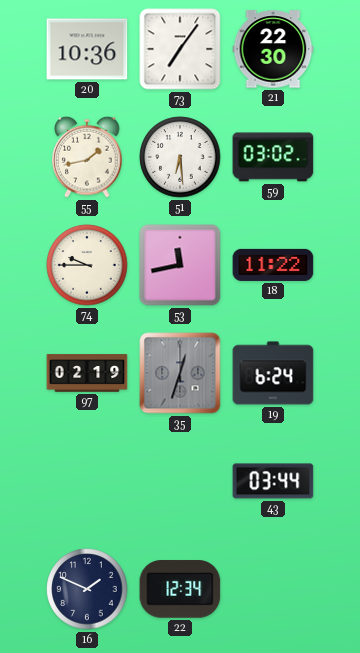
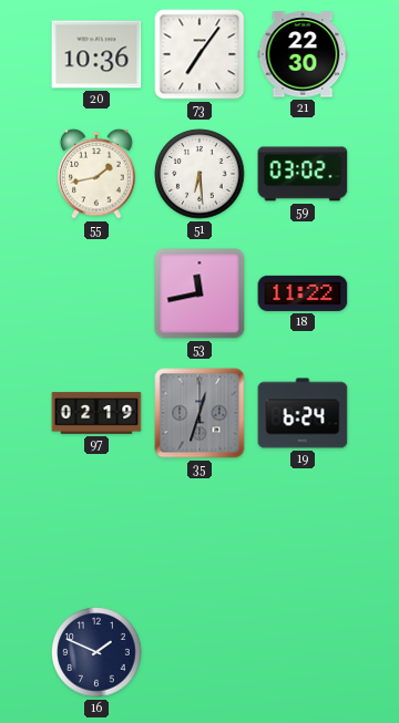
74: 9:45 -> none
43: 03:44 -> none
22: 12:34 -> none
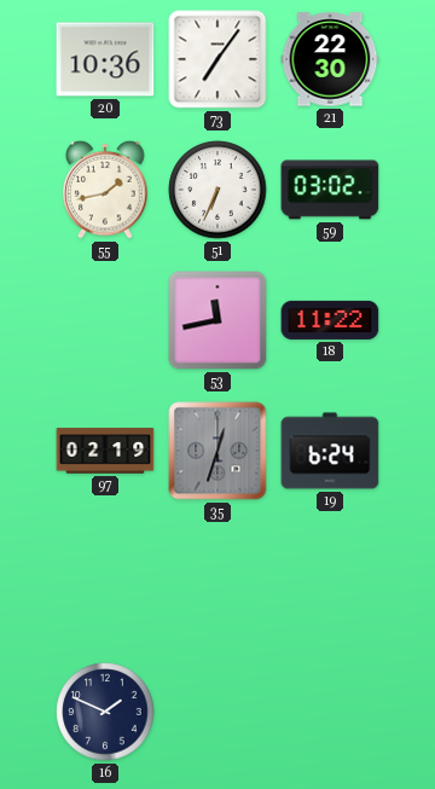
51: 6:29 -> 6:34
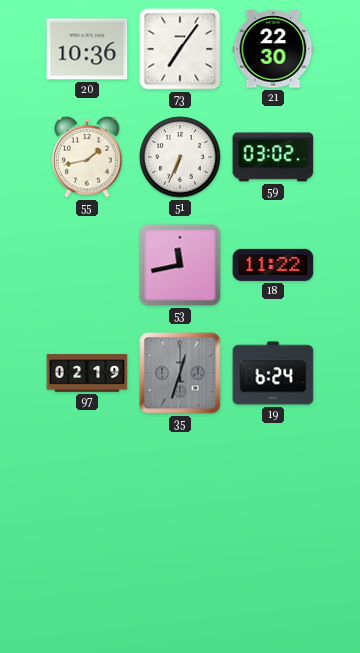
16: 1:49 -> none
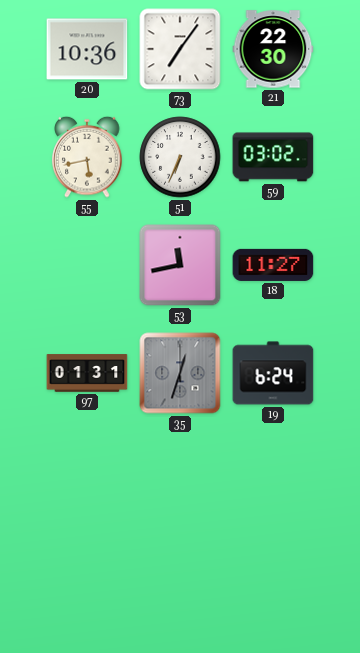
55: 1:43 -> 5:43
18: 11:22 -> 11:27
97: 02:19 -> 01:31
